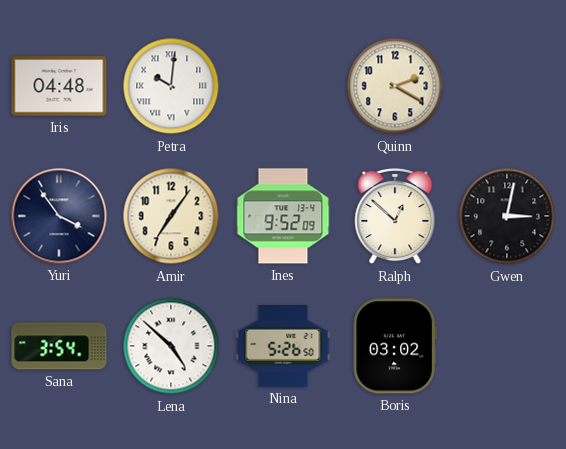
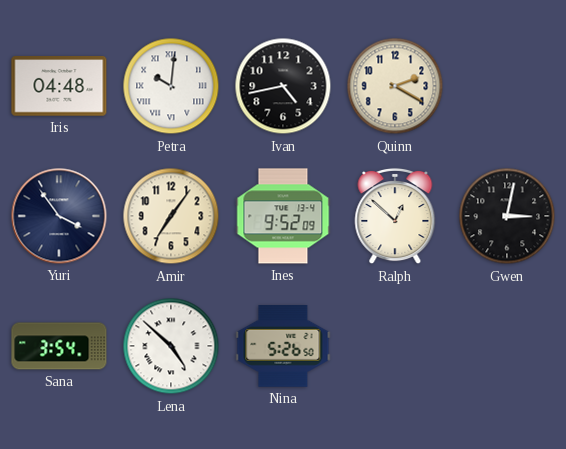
Ivan: none -> 4:43
Boris: 03:02 -> none
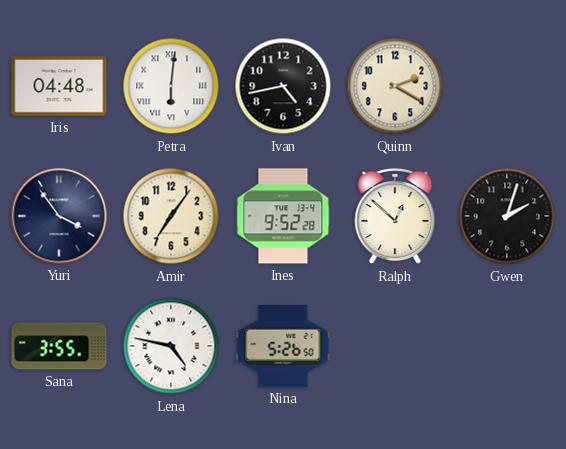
Petra: 10:01 -> 6:01
Ines: 9:52:09 -> 9:52:28
Gwen: 3:02 -> 2:03
Sana: 3:54 -> 3:55
Lena: 4:52 -> 4:47
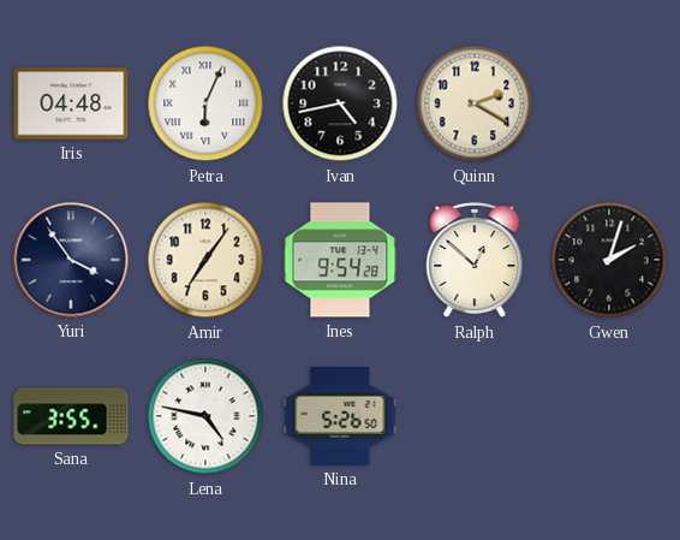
Petra: 6:01 -> 6:04
Ines: 9:52 -> 9:54
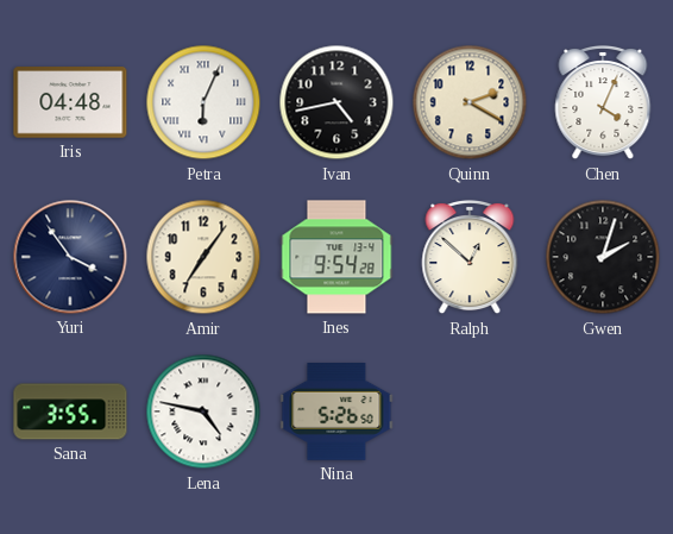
Chen: none -> 4:04
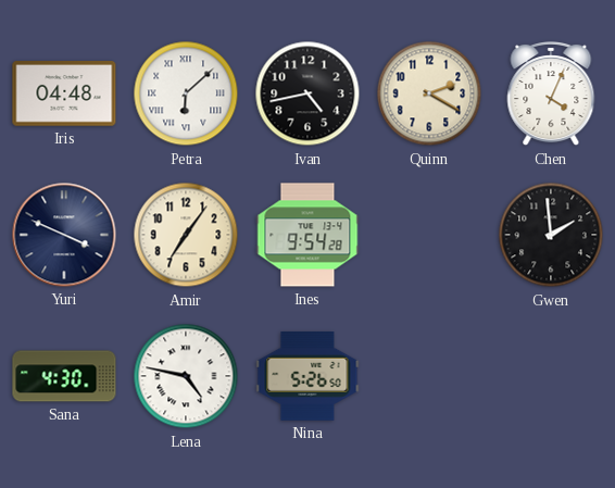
Petra: 6:04 -> 6:08
Yuri: 3:54 -> 3:49
Ralph: 12:52 -> none
Gwen: 2:03 -> 1:59
Sana: 3:55 -> 4:30
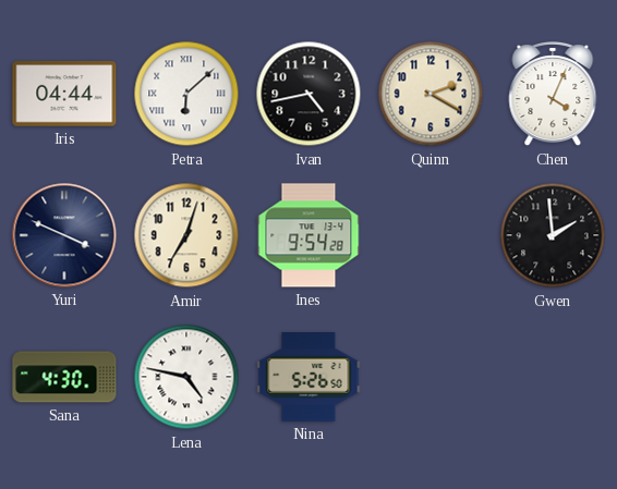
Iris: 04:48 -> 04:44
Amir: 7:06 -> 7:03
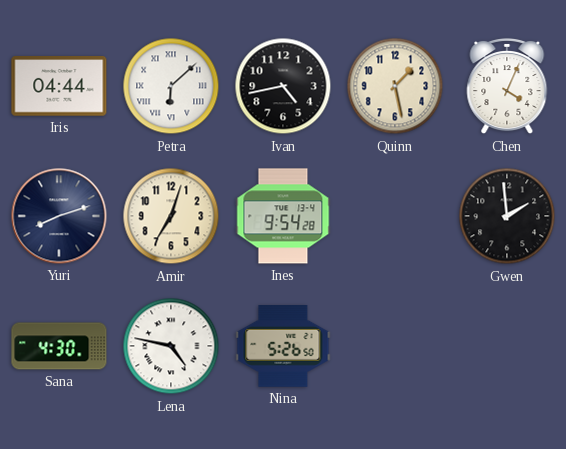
Quinn: 2:20 -> 1:28
Yuri: 3:49 -> 8:12
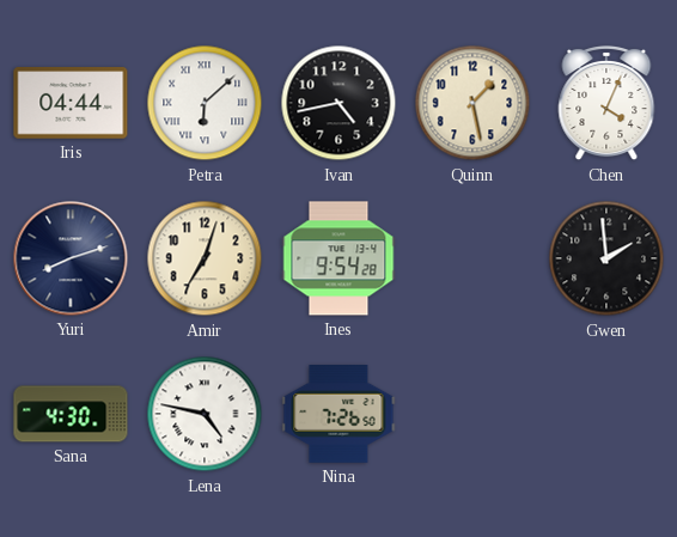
Nina: 5:26 -> 7:26
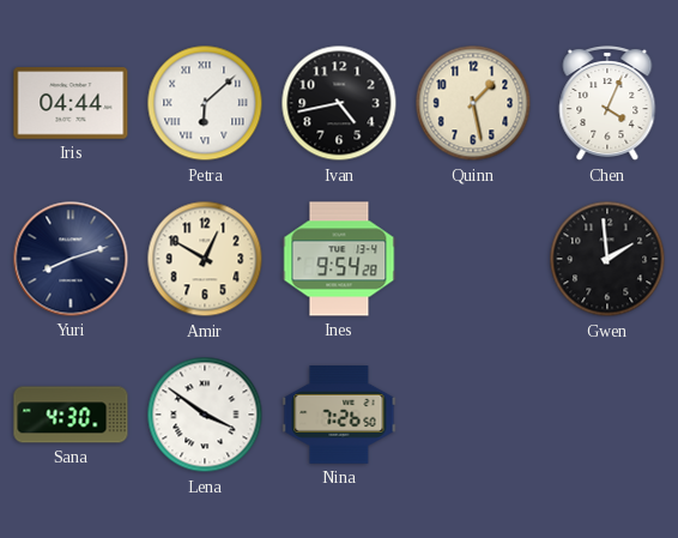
Amir: 7:03 -> 12:50
Lena: 4:47 -> 3:51
